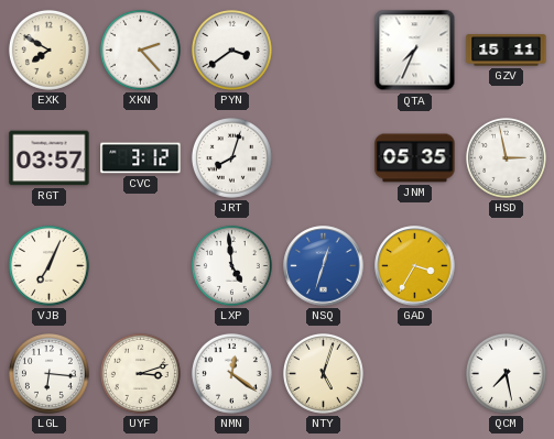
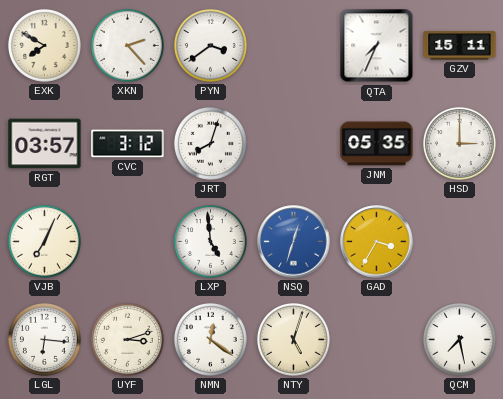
HSD: 2:58 -> 3:00
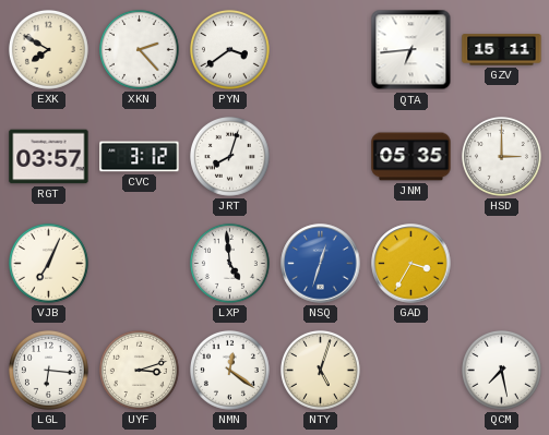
QTA: 7:34 -> 6:44
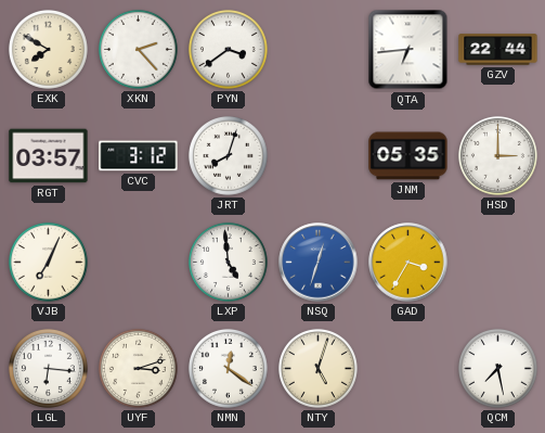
GZV: 15:11 -> 22:44
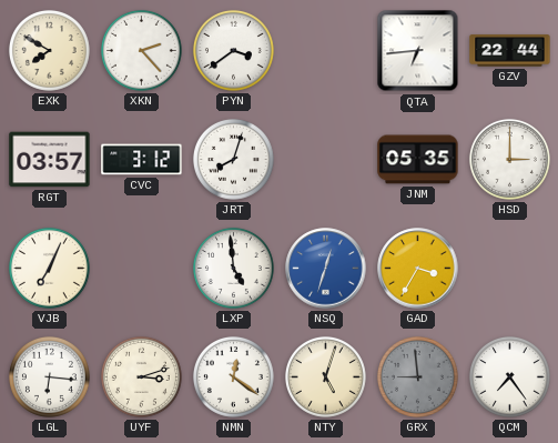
GRX: none -> 8:59
QCM: 7:28 -> 7:24
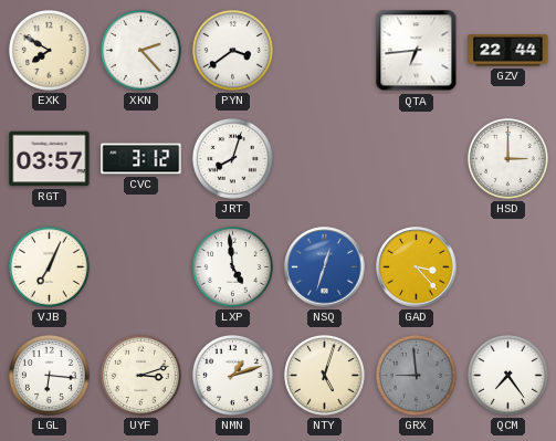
JNM: 05:35 -> none
GAD: 3:35 -> 3:23
NMN: 12:21 -> 1:12
